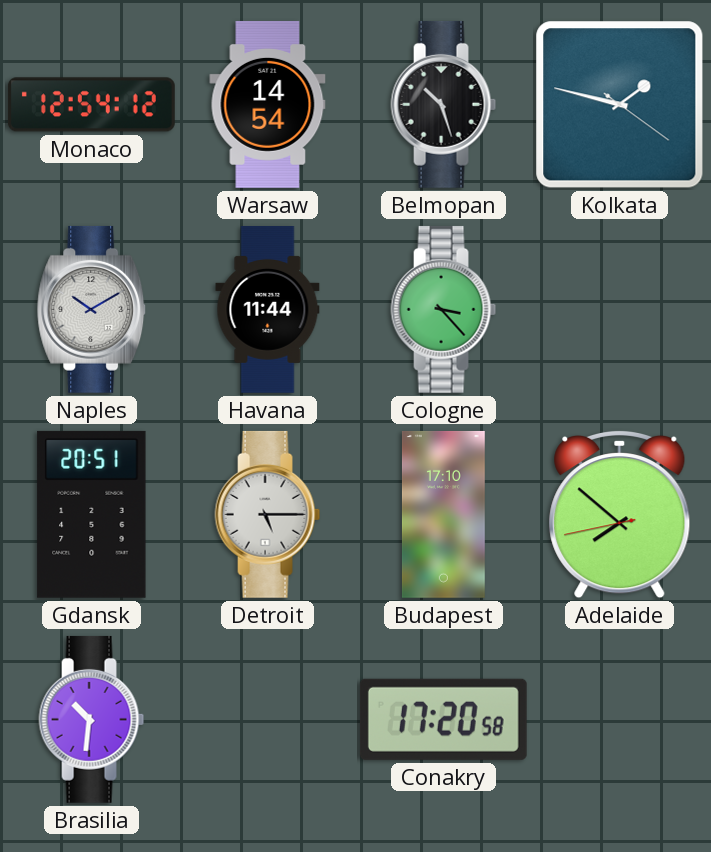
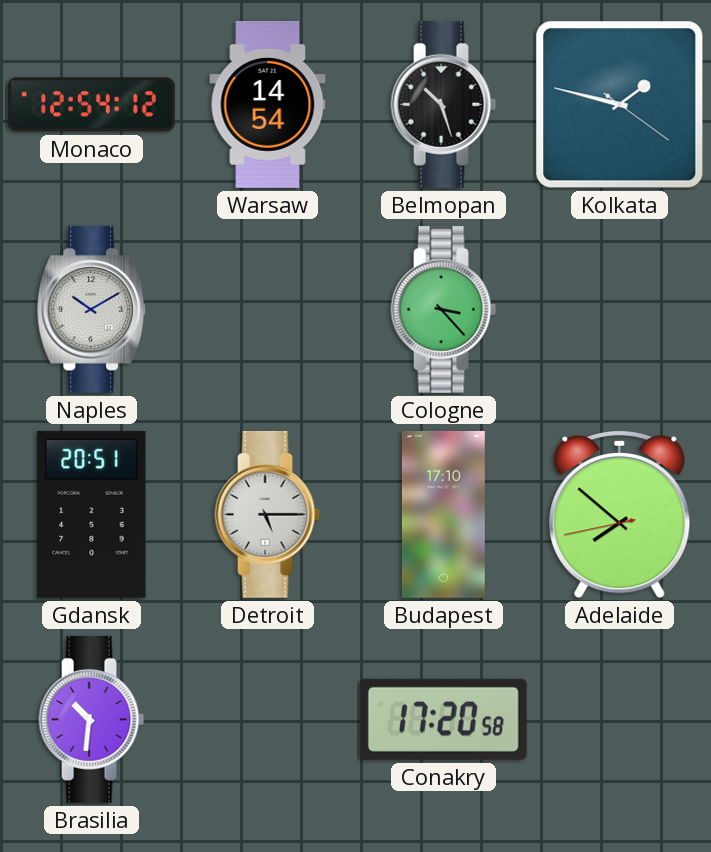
Havana: 11:44 -> none
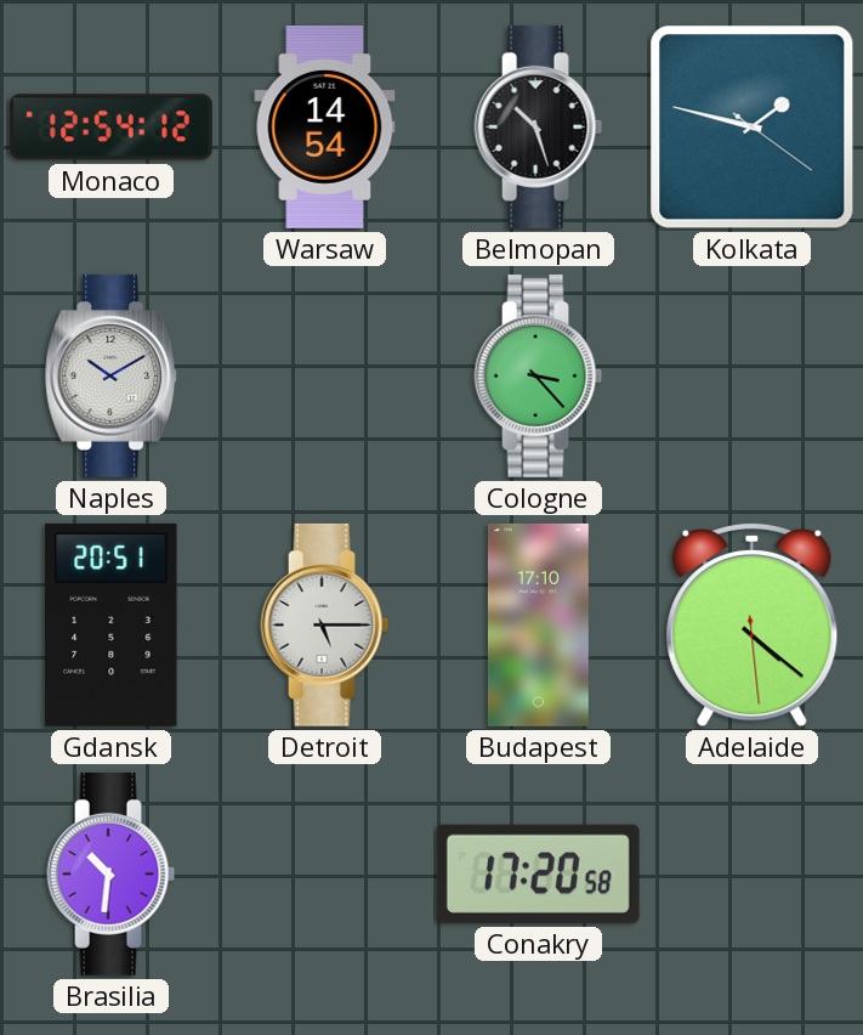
Adelaide: 7:51 -> 4:21
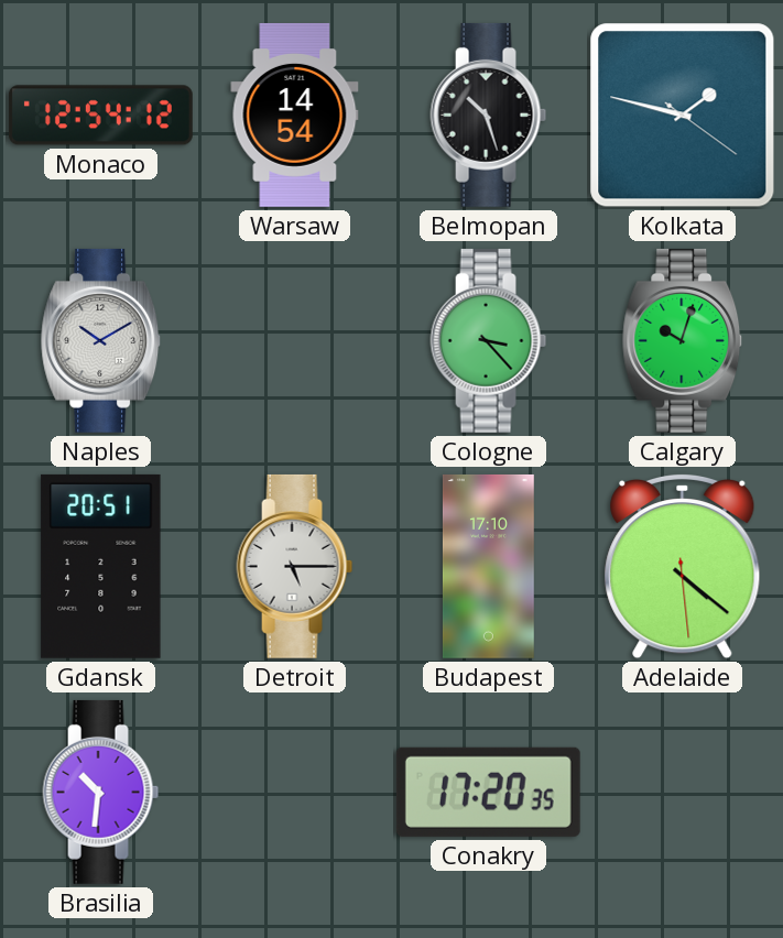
Calgary: none -> 10:03
Conakry: 17:20:58 -> 17:20:35
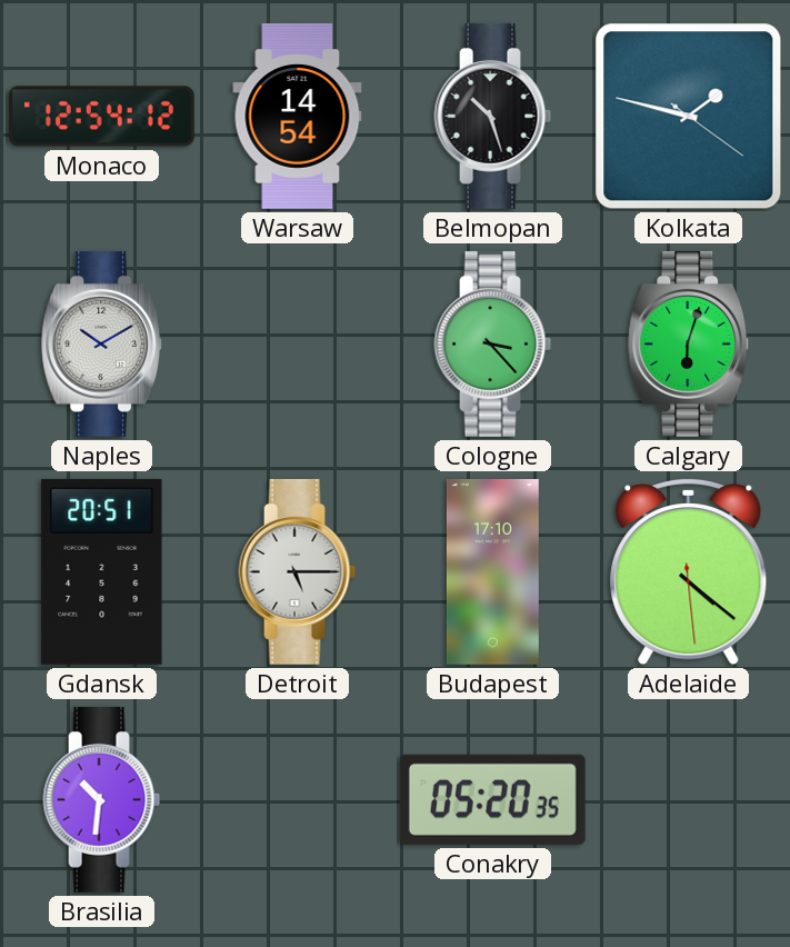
Calgary: 10:03 -> 6:03
Conakry: 17:20 -> 05:20
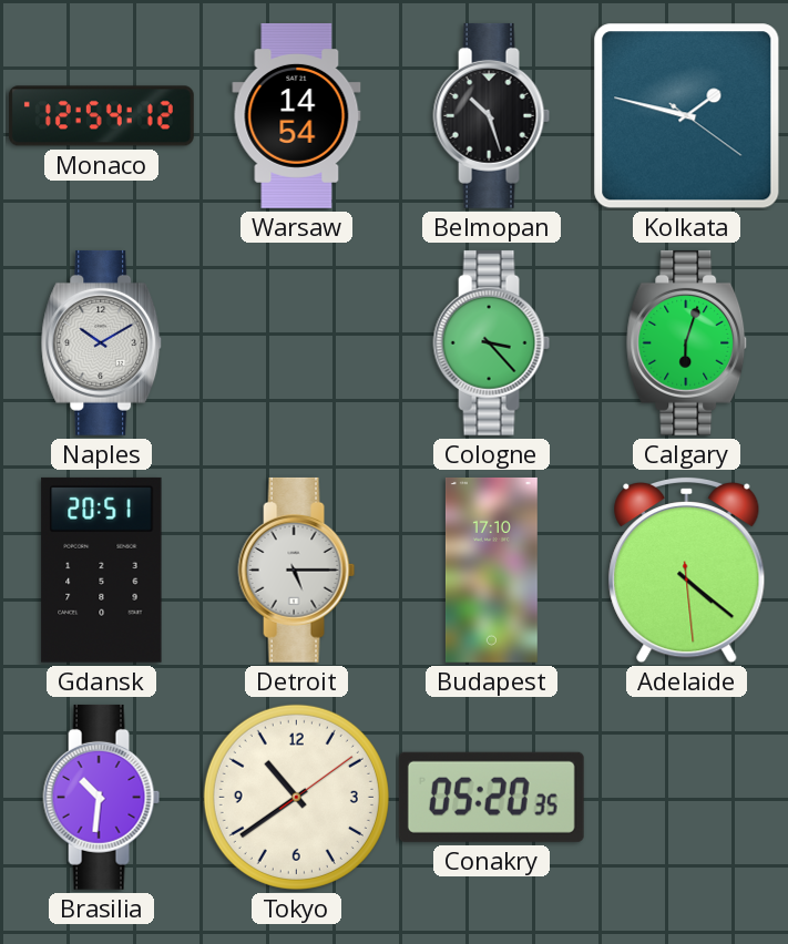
Tokyo: none -> 10:39
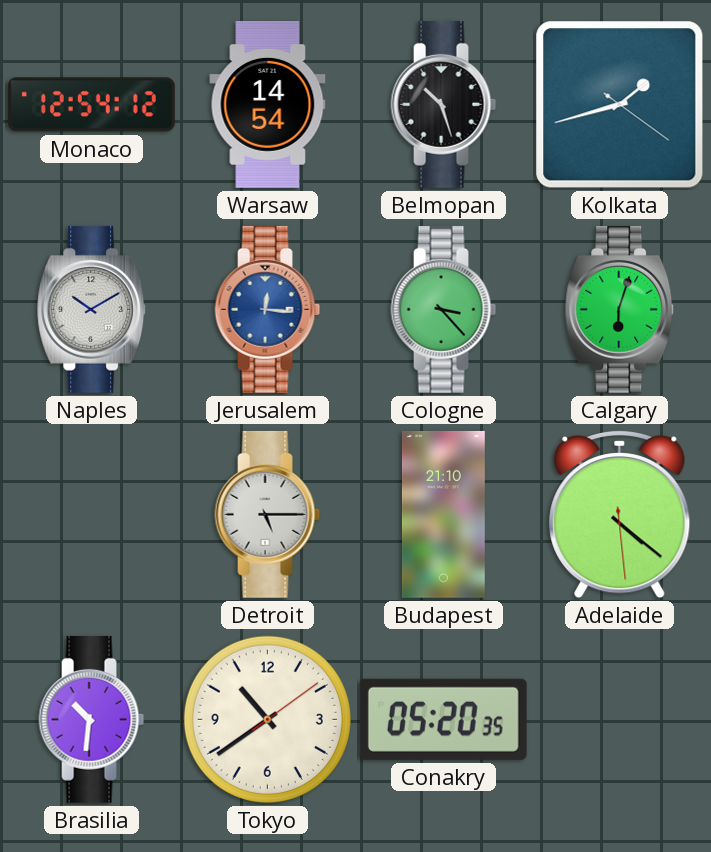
Kolkata: 1:47 -> 1:42
Jerusalem: none -> 12:16
Gdansk: 20:51 -> none
Budapest: 17:10 -> 21:10
